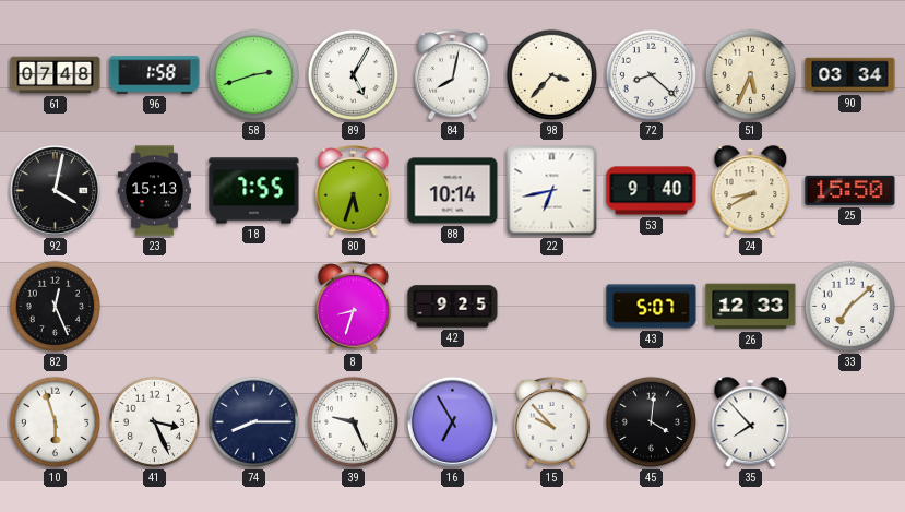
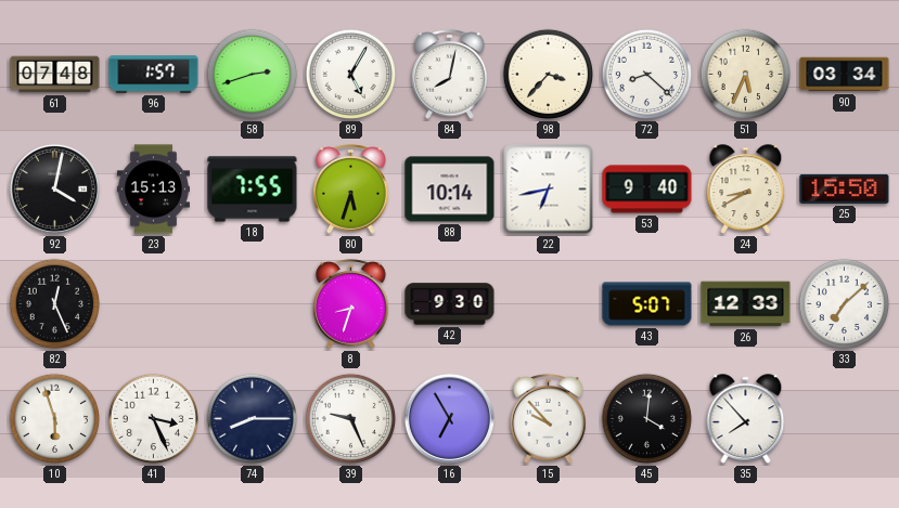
96: 1:58 -> 1:57
42: 9:25 -> 9:30
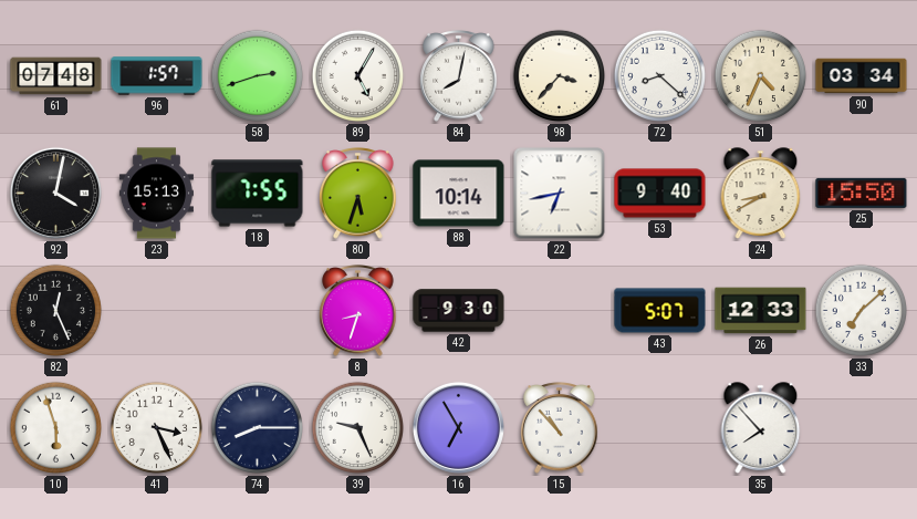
51: 5:34 -> 4:34
15: 9:53 -> 10:53
45: 4:01 -> none
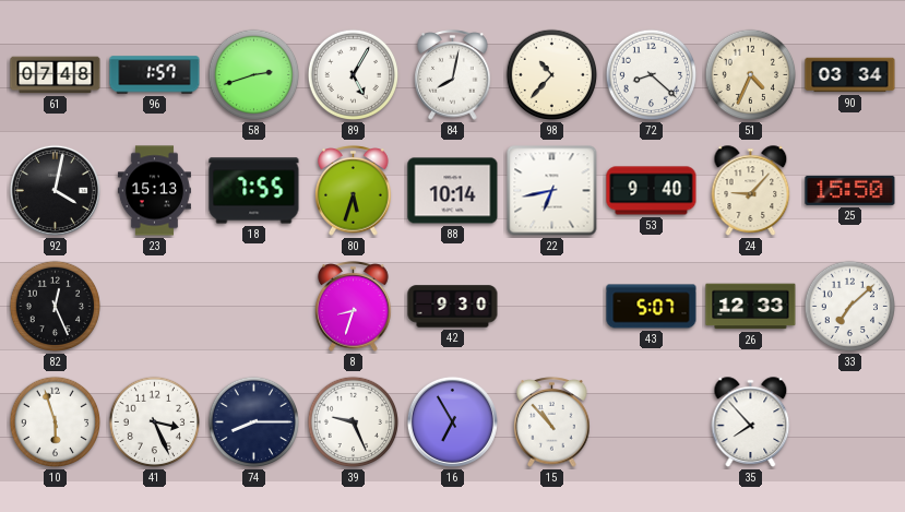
98: 3:37 -> 10:37
24: 8:40 -> 9:07
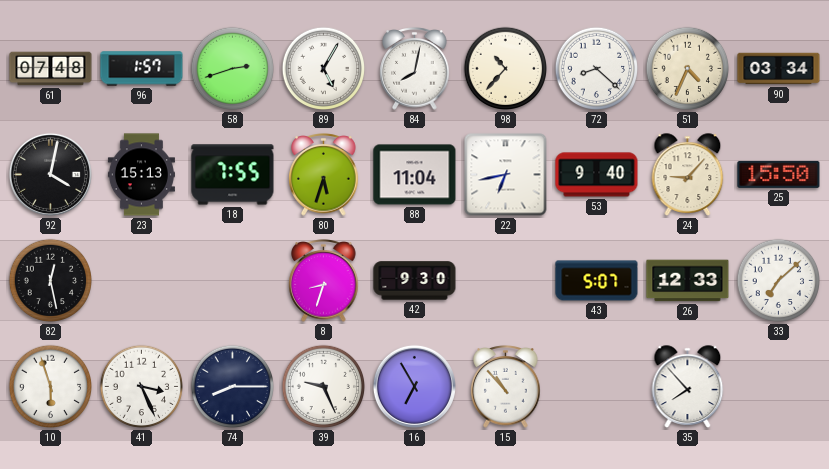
88: 10:14 -> 11:04
82: 12:26 -> 12:28
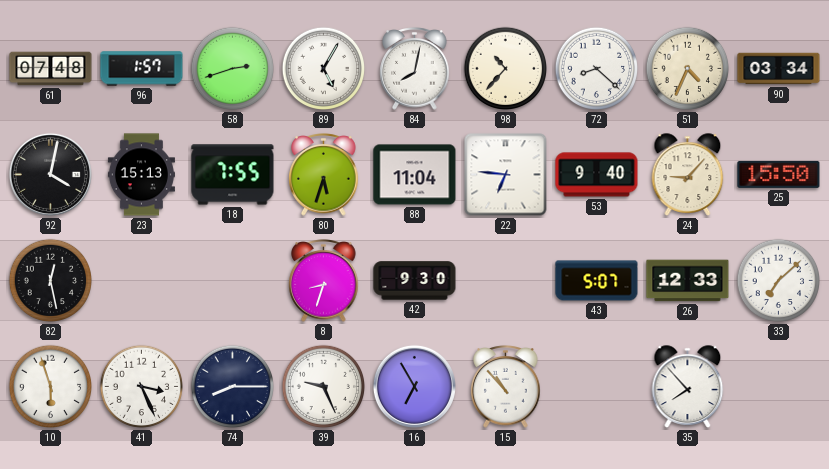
22: 6:43 -> 6:46
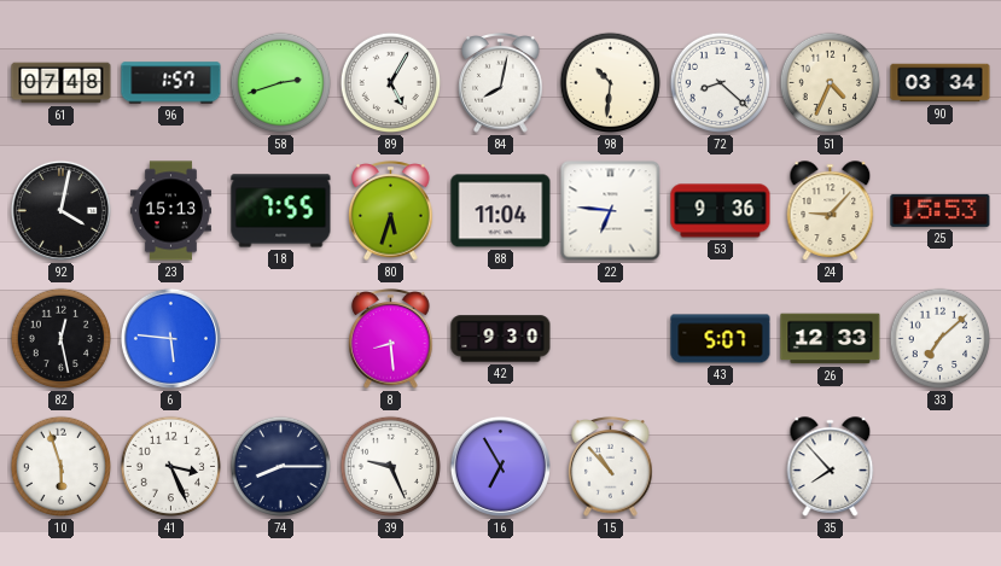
98: 10:37 -> 10:31
53: 9:40 -> 9:36
25: 15:50 -> 15:53
6: none -> 5:46
8: 8:33 -> 8:29
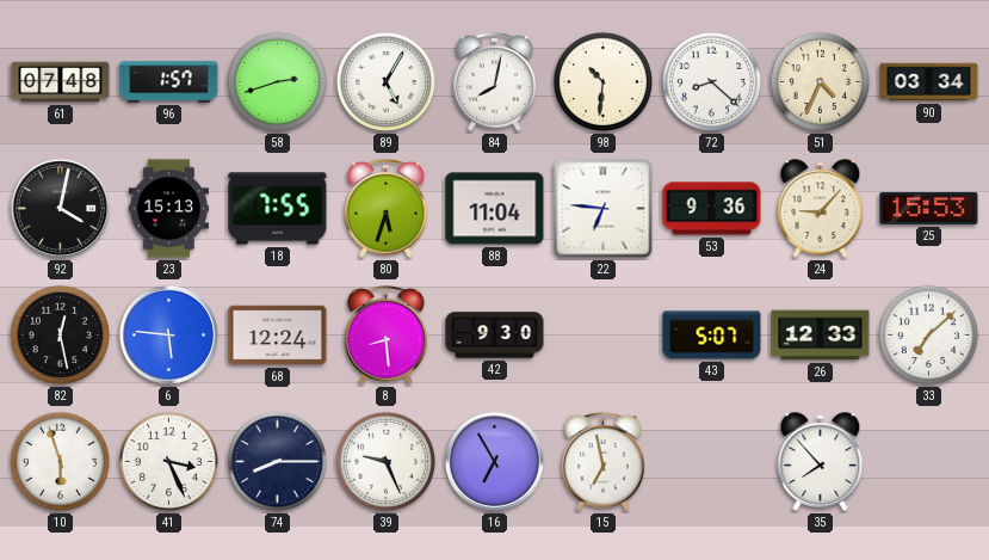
68: none -> 12:24
15: 10:53 -> 6:58
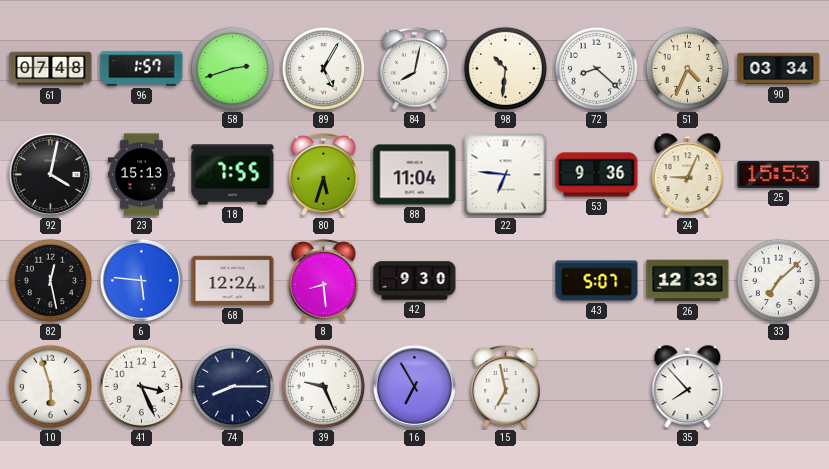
24: 9:07 -> 9:04
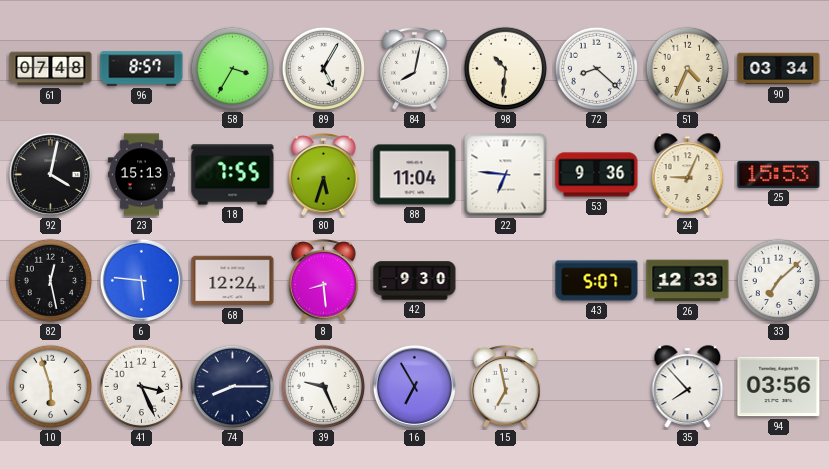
96: 1:57 -> 8:57
58: 2:42 -> 3:35
94: none -> 03:56
